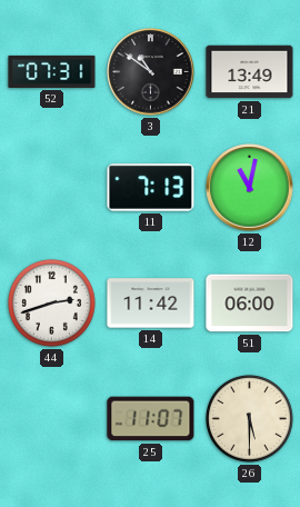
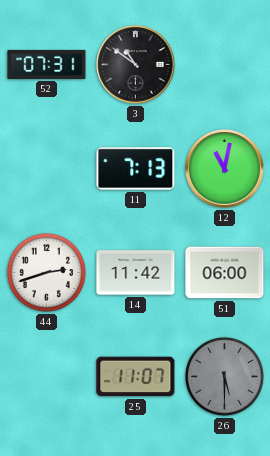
21: 13:49 -> none
26 dial: cream -> grey
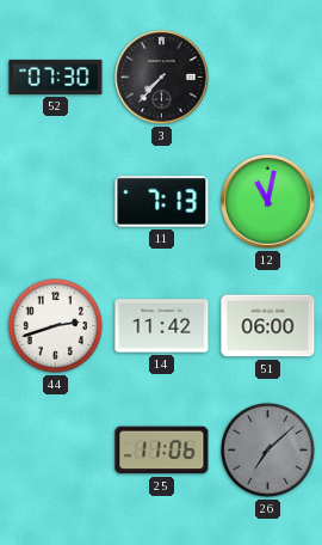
52: 07:31 -> 07:30
3: 10:51 -> 7:37
25: 11:07 -> 11:06
26: 5:30 -> 7:08
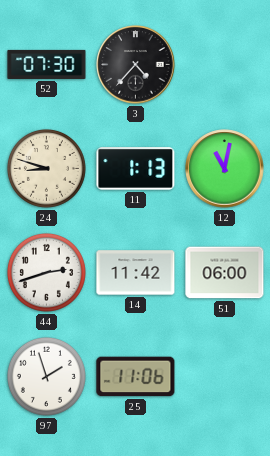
3: 7:37 -> 4:37
24: none -> 8:48
11: 7:13 -> 1:13
97: none -> 1:57
26: 7:08 -> none
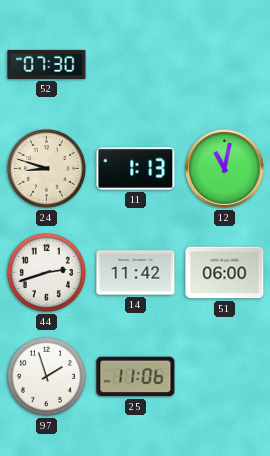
3: 4:37 -> none
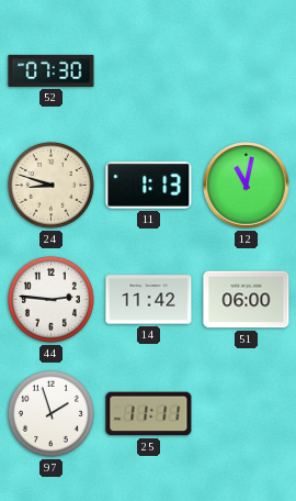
44: 2:42 -> 2:46
25: 11:06 -> 11:11
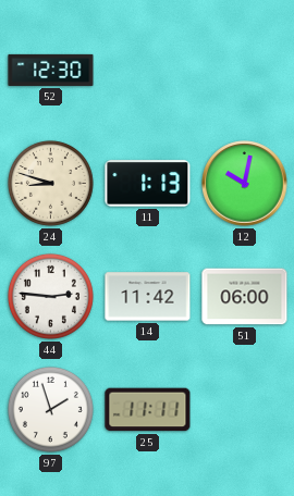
52: 07:30 -> 12:30
12: 11:02 -> 10:02
